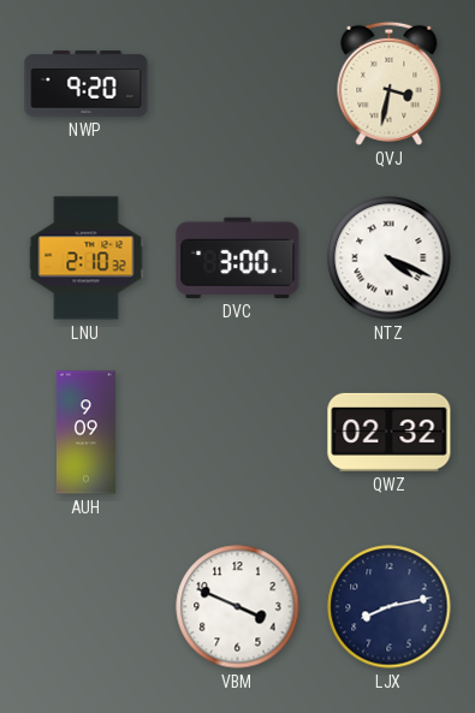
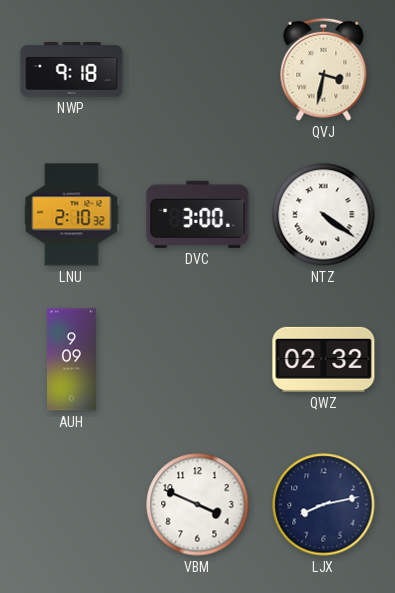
NWP: 9:20 -> 9:18
NTZ: 4:19 -> 4:21
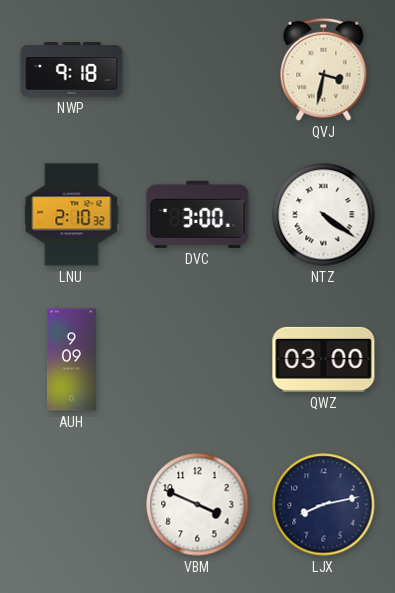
QWZ: 02:32 -> 03:00
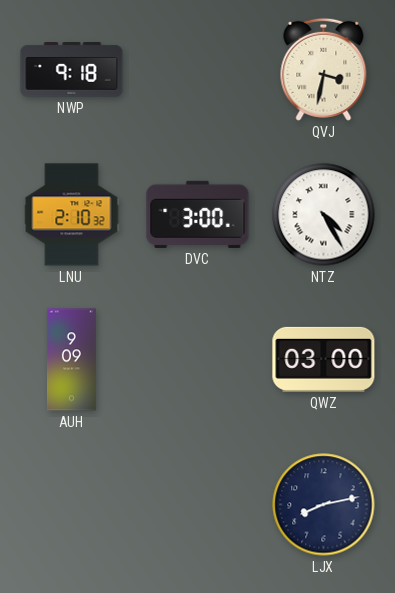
NTZ: 4:21 -> 4:25
VBM: 3:49 -> none
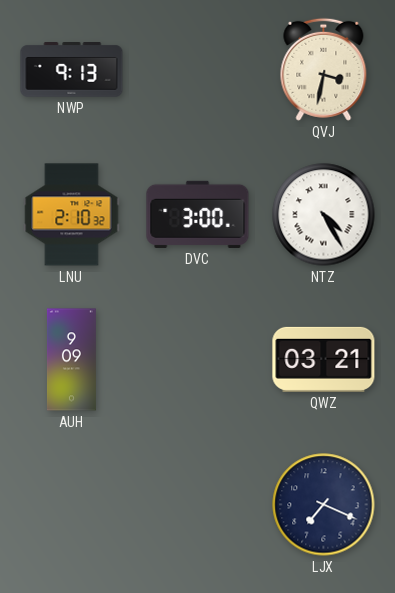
NWP: 9:18 -> 9:13
QWZ: 03:00 -> 03:21
LJX: 8:13 -> 7:19
